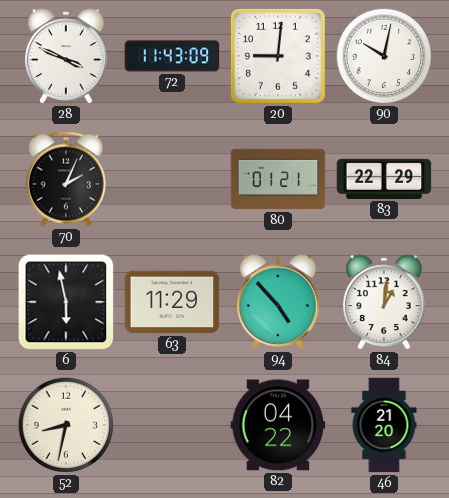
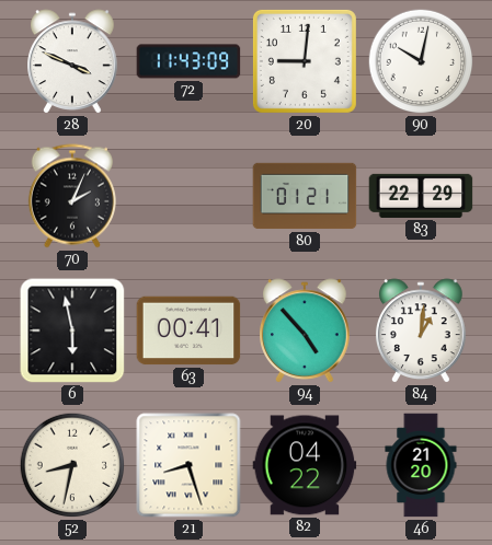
63: 11:29 -> 00:41
21: none -> 8:27
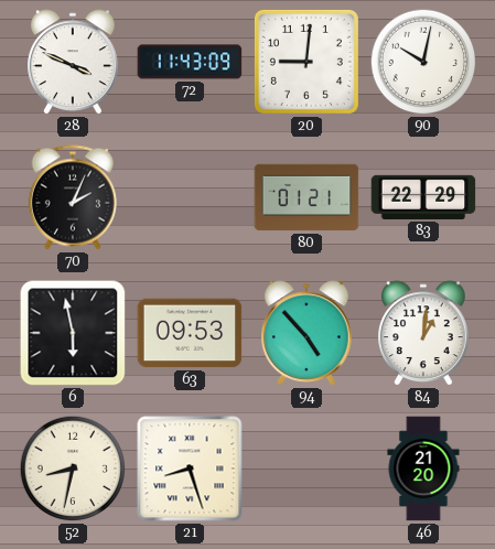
63: 00:41 -> 09:53
82: 04:22 -> none
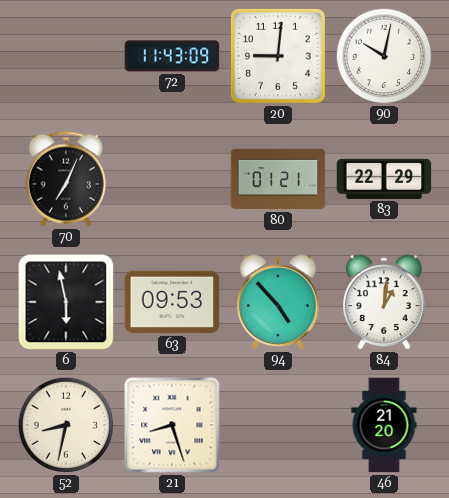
28: 3:49 -> none
70: 2:04 -> 7:04
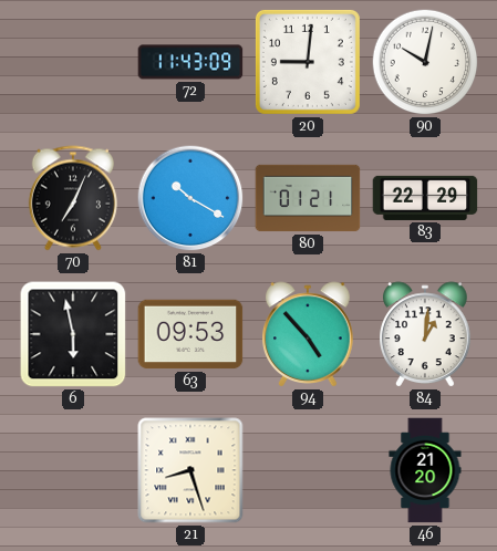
81: none -> 10:20
52: 8:32 -> none
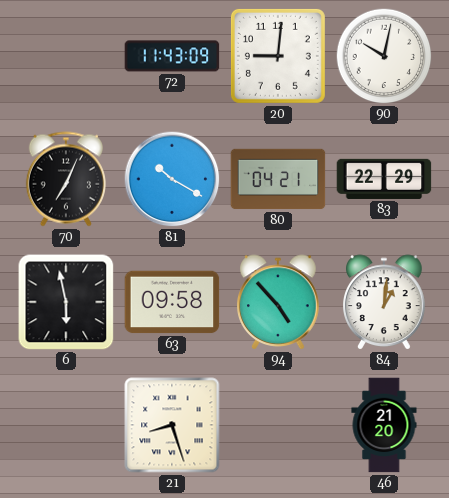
80: 01:21 -> 04:21
63: 09:53 -> 09:58
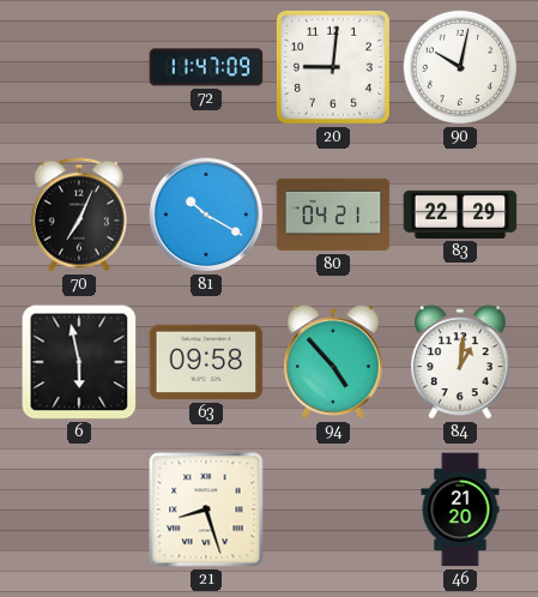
72: 11:43 -> 11:47
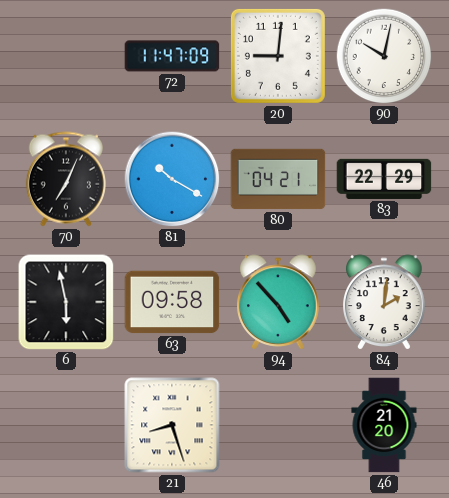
84: 1:01 -> 2:01
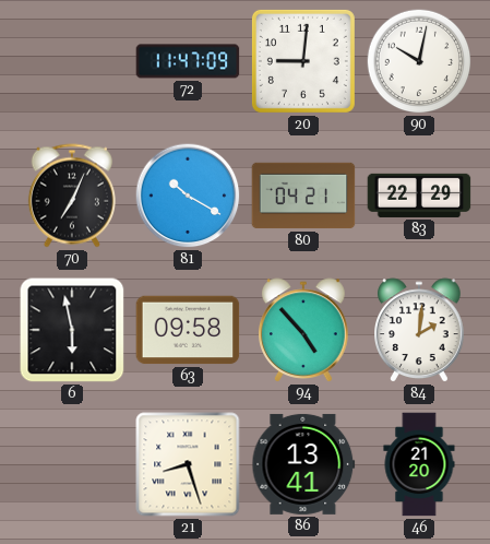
86: none -> 13:41
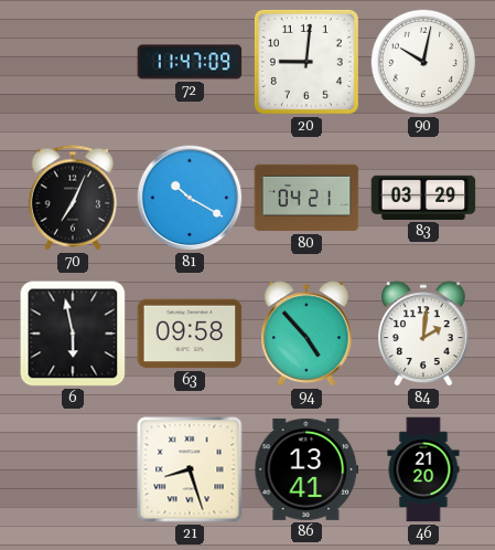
83: 22:29 -> 03:29
